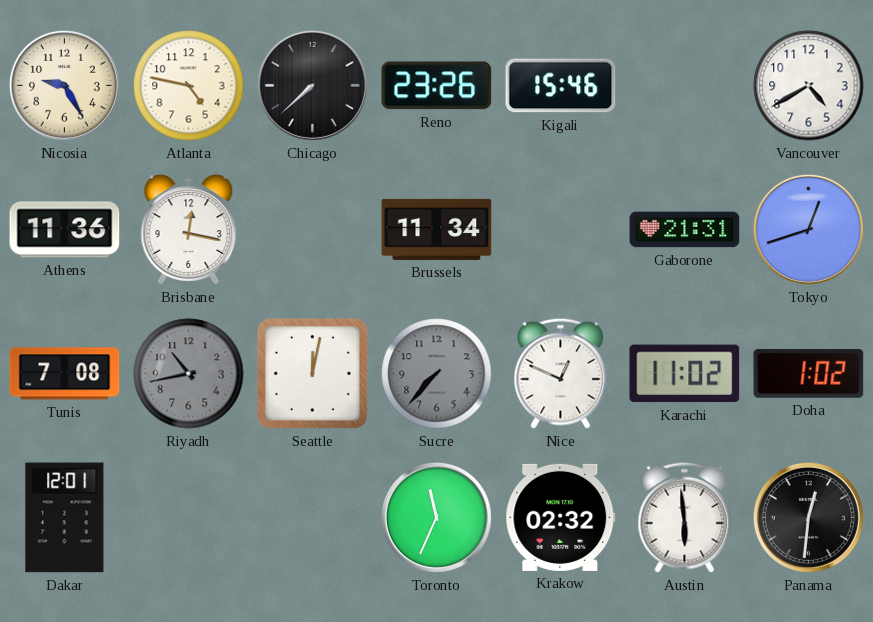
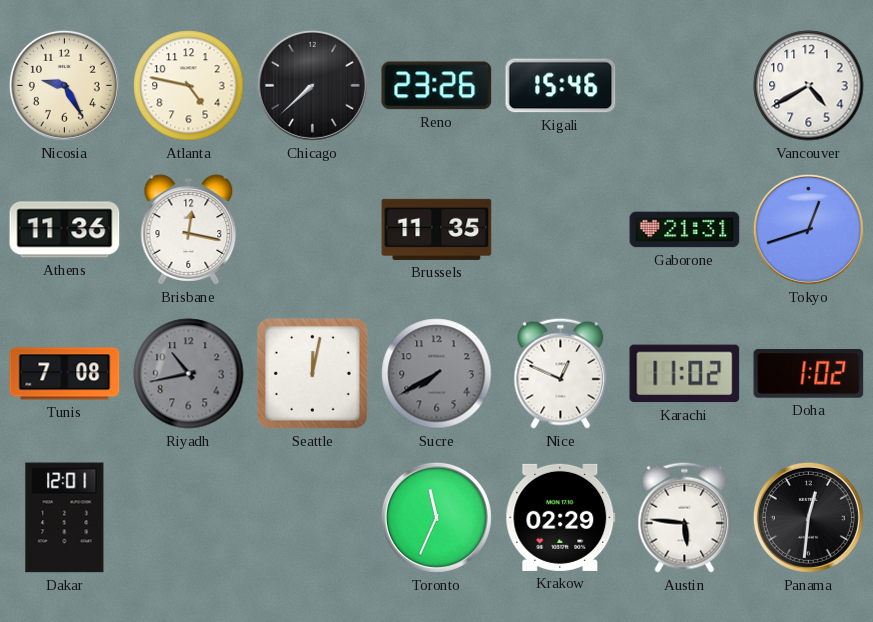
Brussels: 11:34 -> 11:35
Sucre: 7:37 -> 7:40
Krakow: 02:32 -> 02:29
Austin: 5:59 -> 5:46
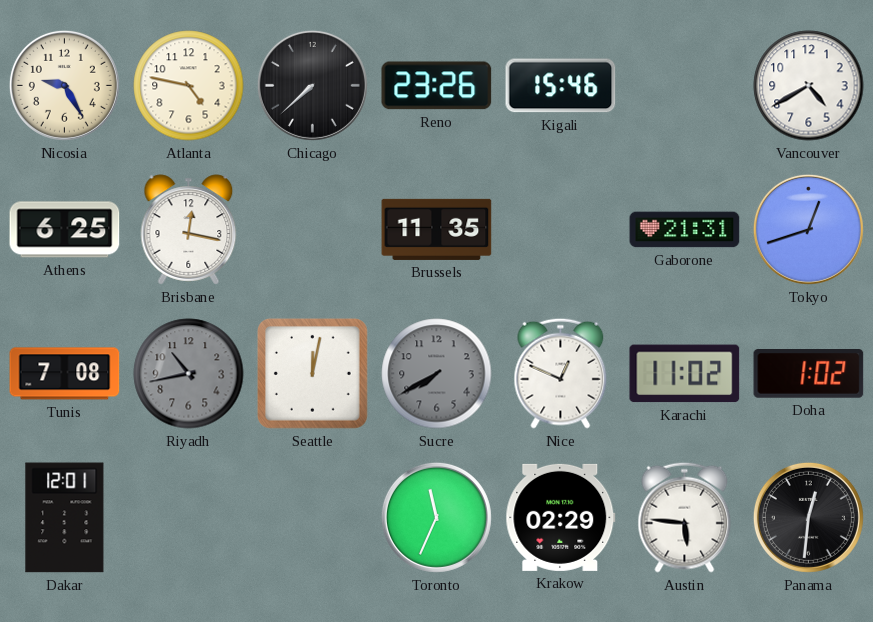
Athens: 11:36 -> 6:25
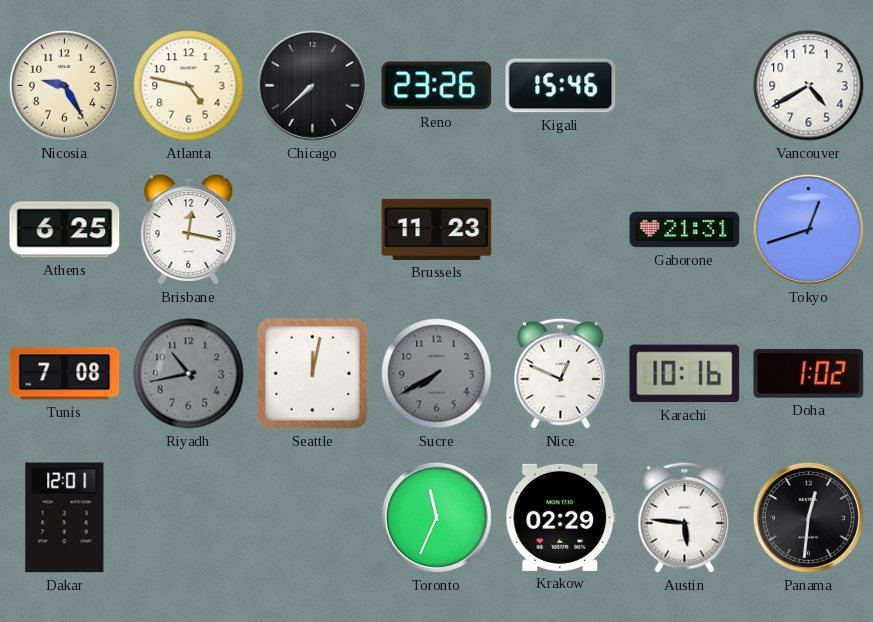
Brussels: 11:35 -> 11:23
Karachi: 11:02 -> 10:16
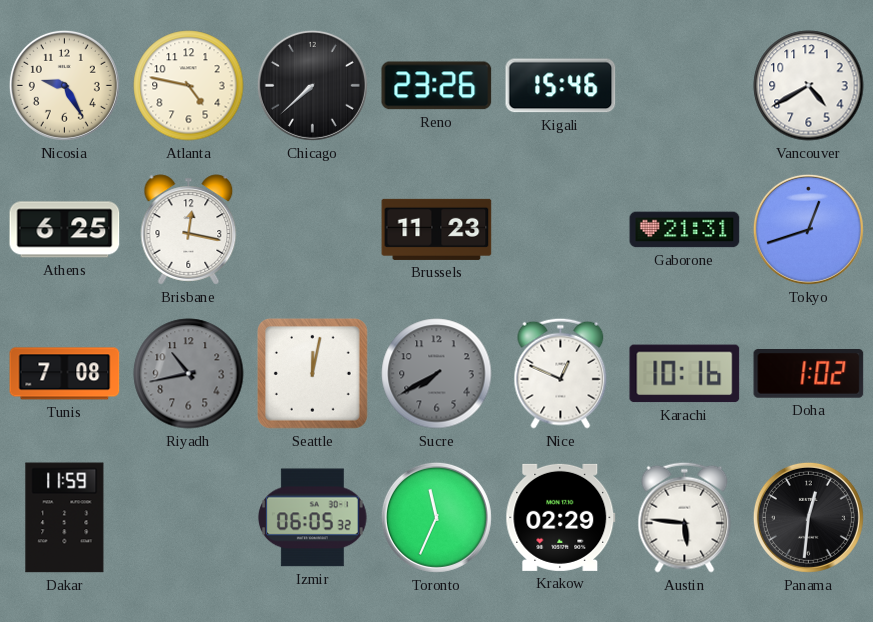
Dakar: 12:01 -> 11:59
Izmir: none -> 06:05
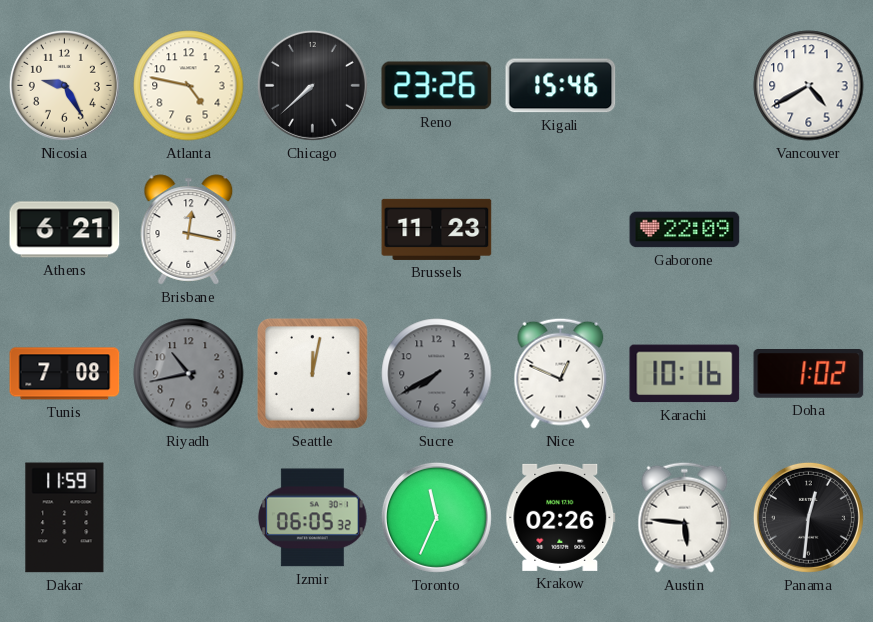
Athens: 6:25 -> 6:21
Gaborone: 21:31 -> 22:09
Tokyo: 12:42 -> none
Krakow: 02:29 -> 02:26
